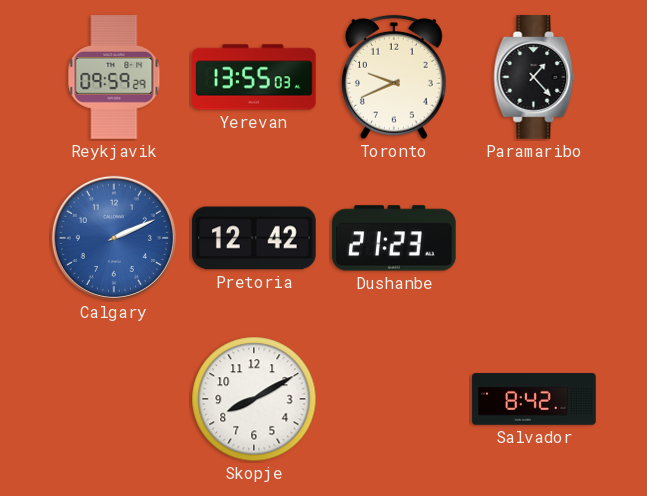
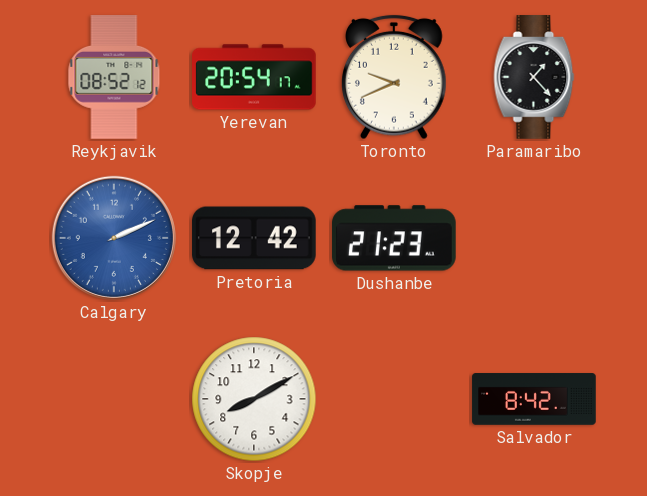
Reykjavik: 09:59 -> 08:52
Yerevan: 13:55 -> 20:54
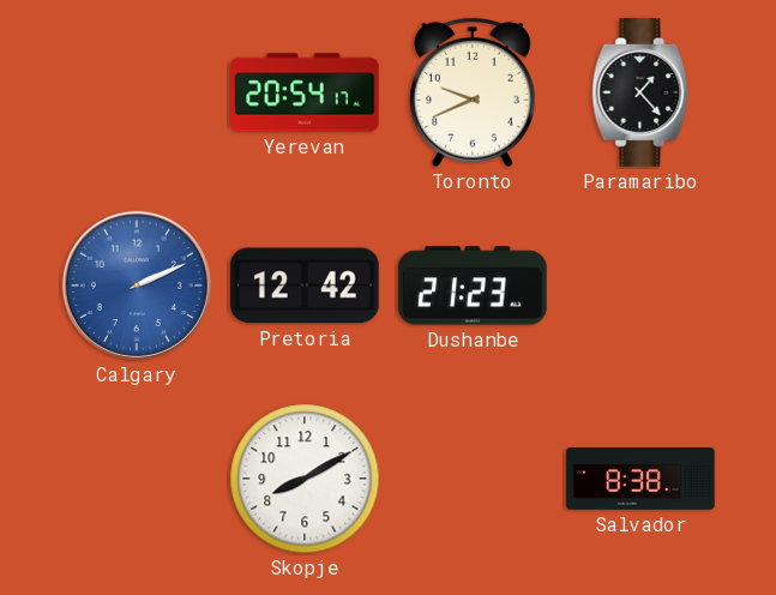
Reykjavik: 08:52 -> none
Salvador: 8:42 -> 8:38
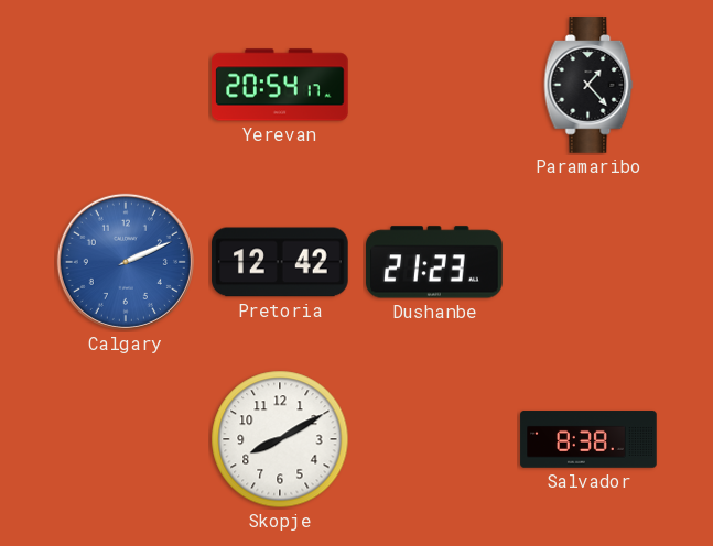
Toronto: 9:41 -> none
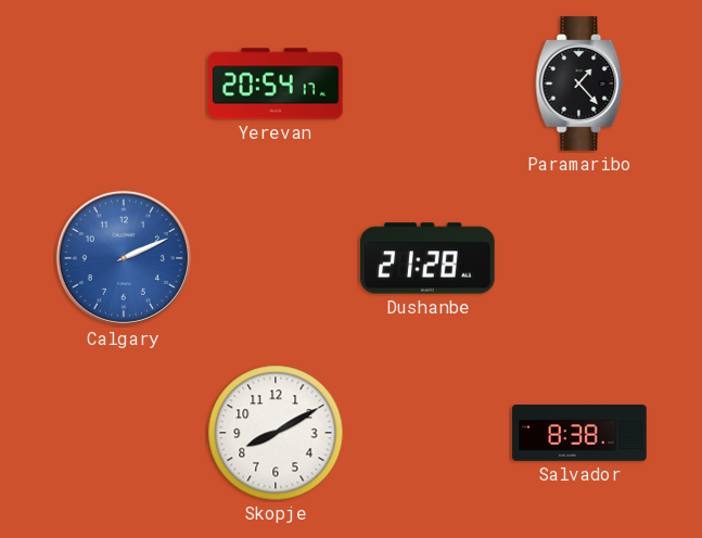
Pretoria: 12:42 -> none
Dushanbe: 21:23 -> 21:28
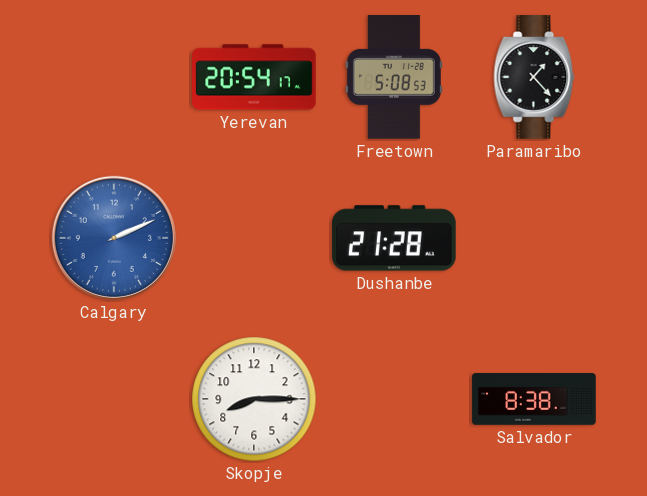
Freetown: none -> 5:08
Skopje: 8:10 -> 8:15
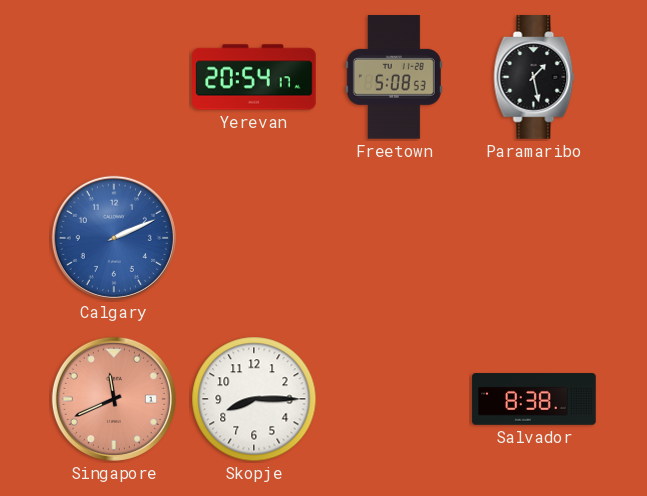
Paramaribo: 1:23 -> 1:28
Dushanbe: 21:28 -> none
Singapore: none -> 11:41
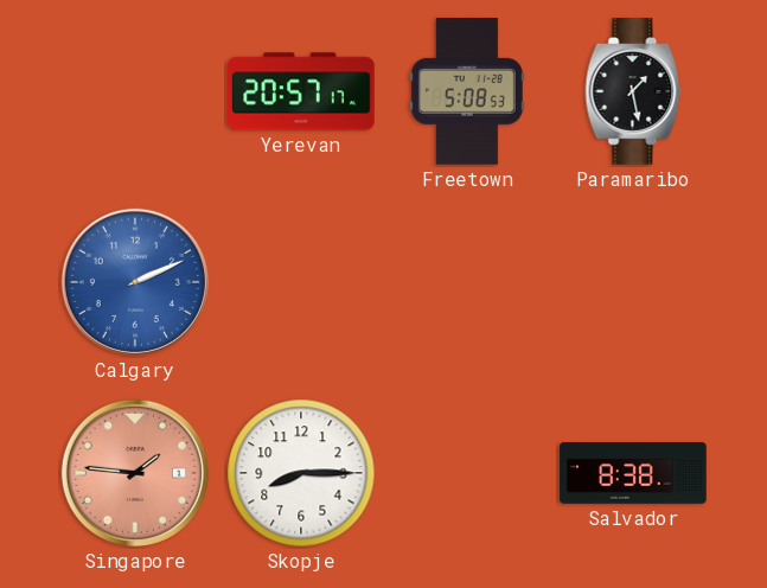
Yerevan: 20:54 -> 20:57
Singapore: 11:41 -> 1:46
